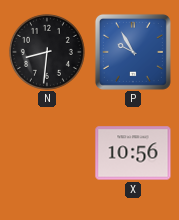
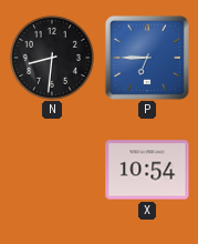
P: 9:55 -> 6:45
X: 10:56 -> 10:54
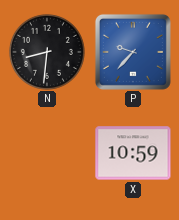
P: 6:45 -> 9:37
X: 10:54 -> 10:59
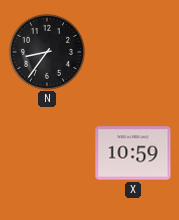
N: 8:31 -> 8:36
P: 9:37 -> none
